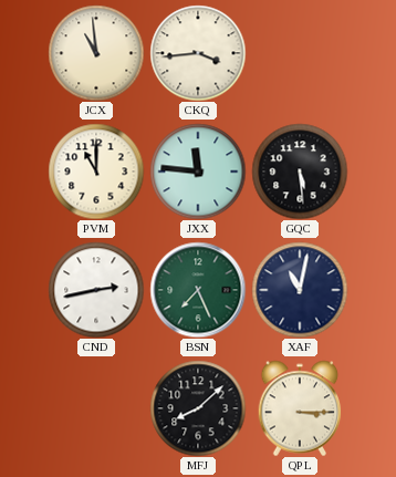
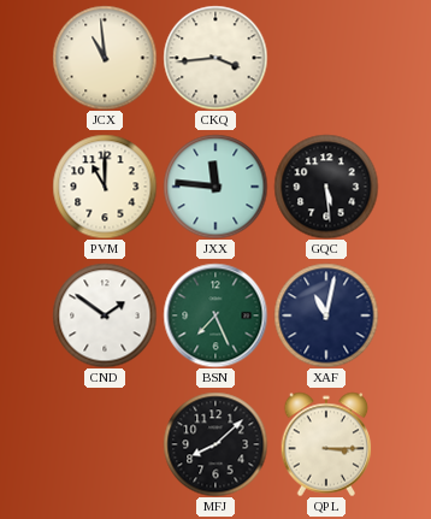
CND: 2:43 -> 1:51
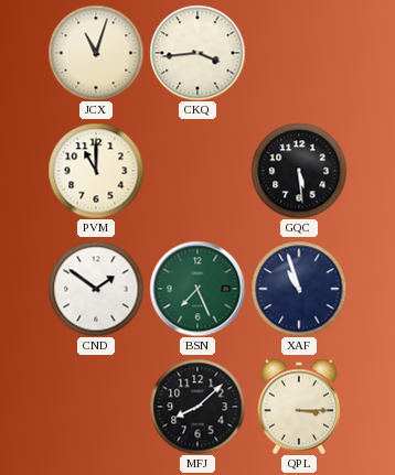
JCX: 10:59 -> 11:03
JXX: 11:46 -> none
XAF: 11:02 -> 10:57
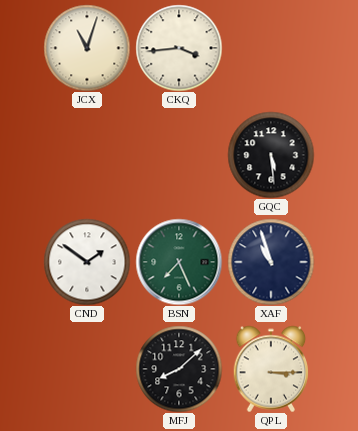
PVM: 11:00 -> none
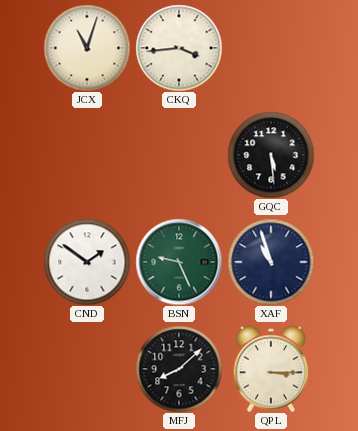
BSN: 7:26 -> 9:26
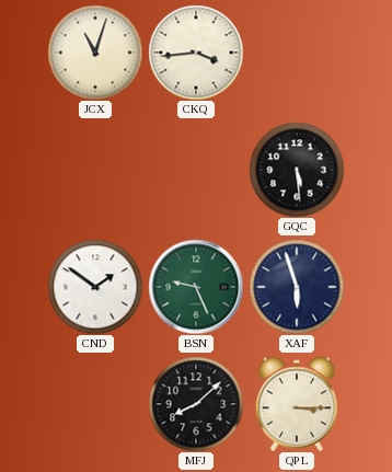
XAF: 10:57 -> 5:57
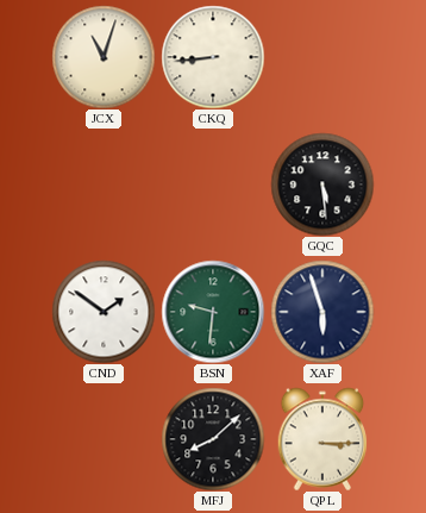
CKQ: 3:44 -> 8:44
BSN: 9:26 -> 9:31
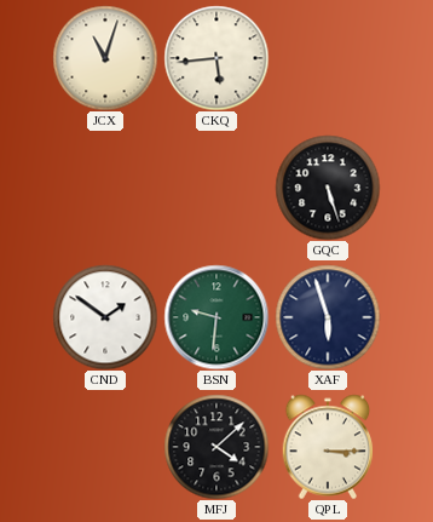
CKQ: 8:44 -> 5:44
GQC: 5:29 -> 5:27
MFJ: 8:08 -> 4:08
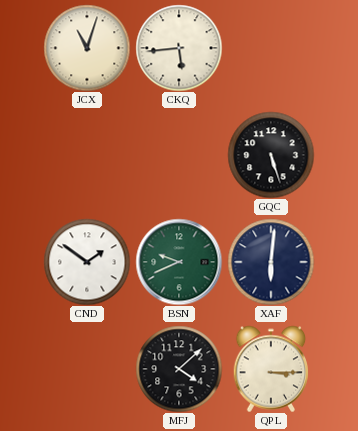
BSN: 9:31 -> 9:41
XAF: 5:57 -> 6:01
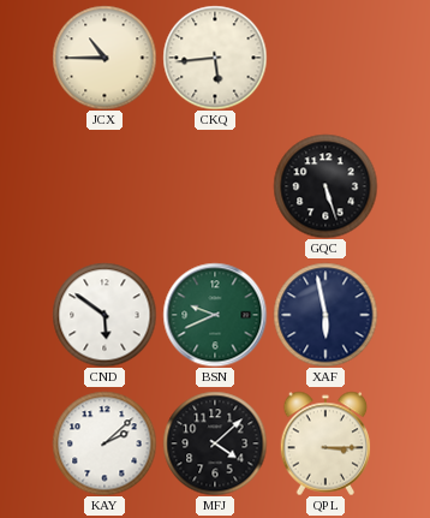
JCX: 11:03 -> 10:45
CND: 1:51 -> 5:51
XAF: 6:01 -> 5:58
KAY: none -> 2:08
